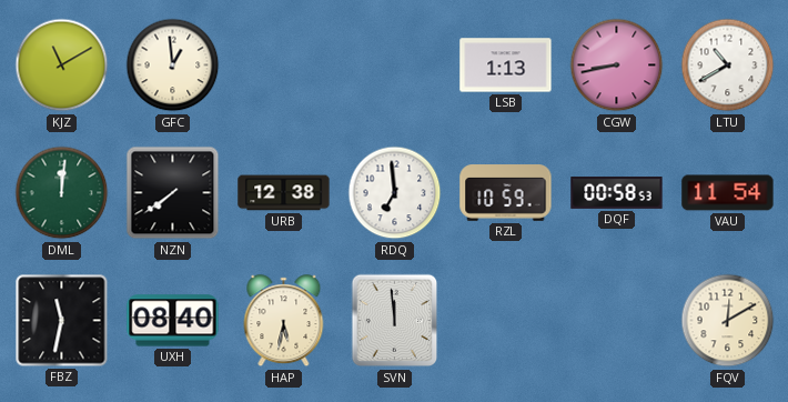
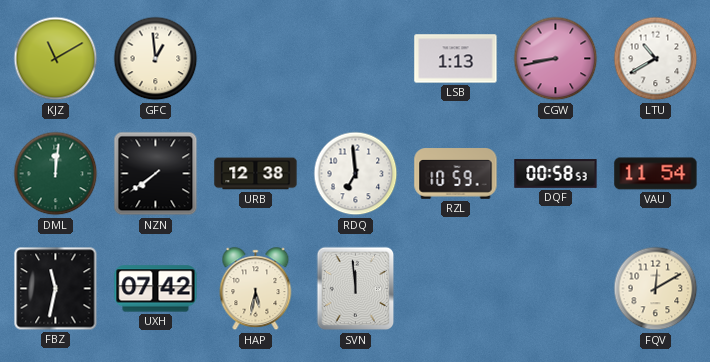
UXH: 08:40 -> 07:42
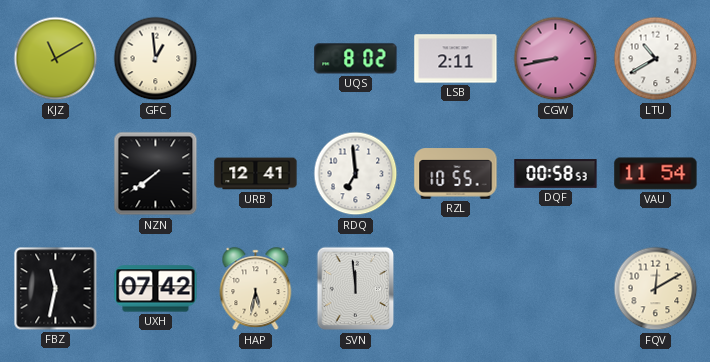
UQS: none -> 8:02
LSB: 1:13 -> 2:11
DML: 12:01 -> none
URB: 12:38 -> 12:41
RZL: 10:59 -> 10:55
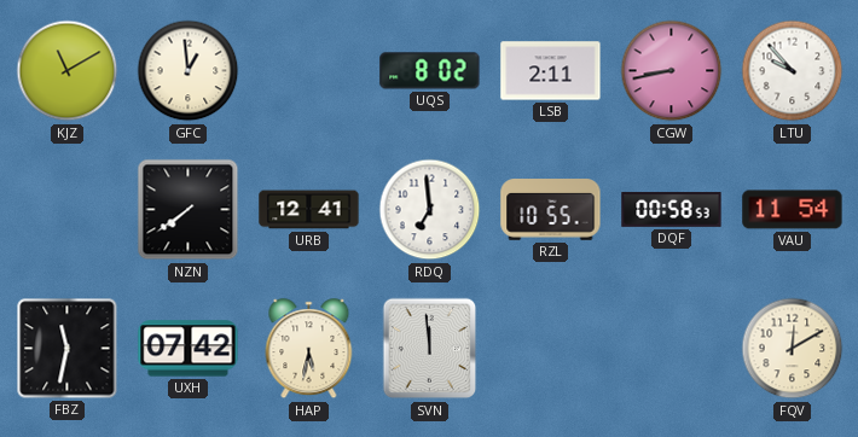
LTU: 10:40 -> 9:53
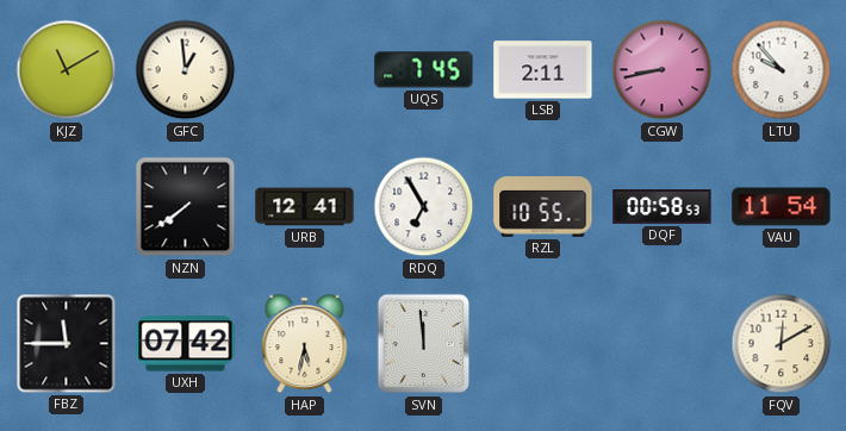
UQS: 8:02 -> 7:45
RDQ: 6:59 -> 6:55
FBZ: 11:32 -> 11:45
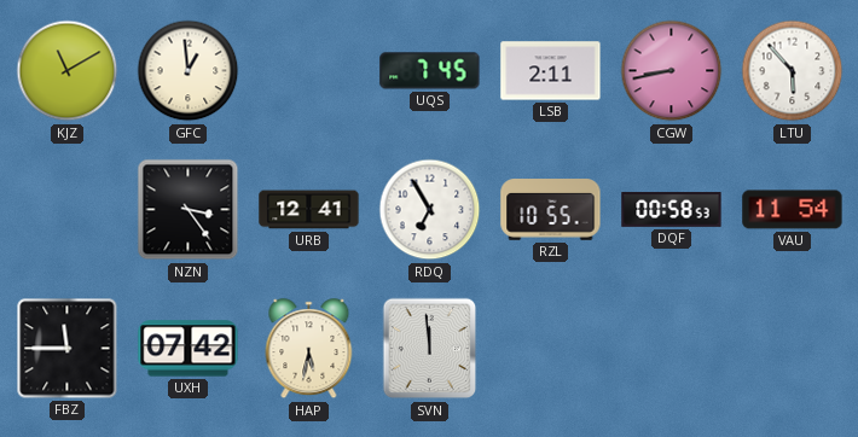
LTU: 9:53 -> 5:53
NZN: 7:39 -> 3:24
FQV: 12:10 -> none
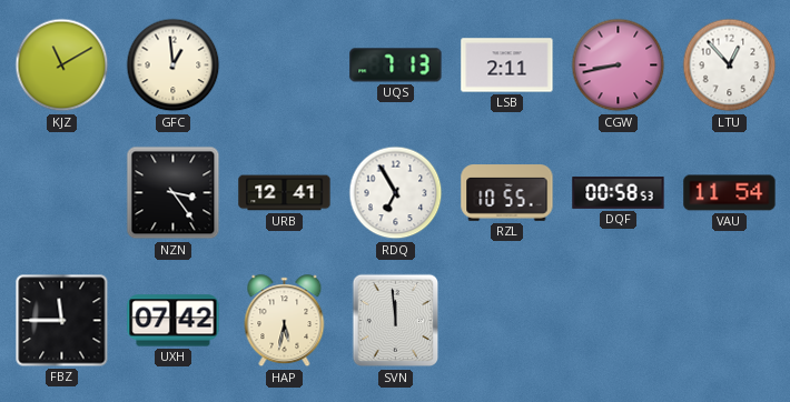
UQS: 7:45 -> 7:13
LTU: 5:53 -> 12:53
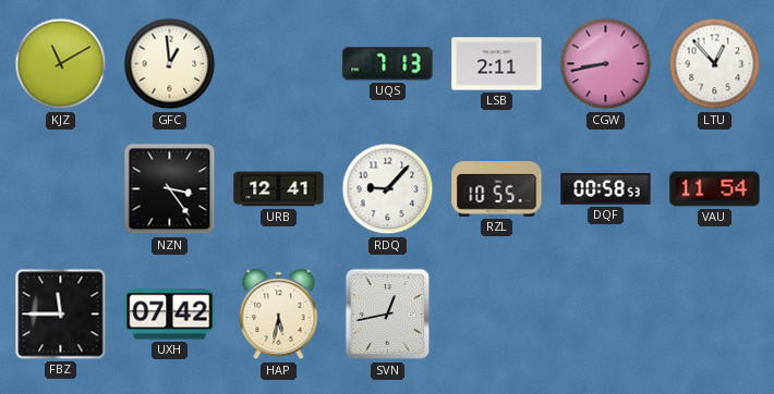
RDQ: 6:55 -> 9:07
SVN: 11:59 -> 12:43
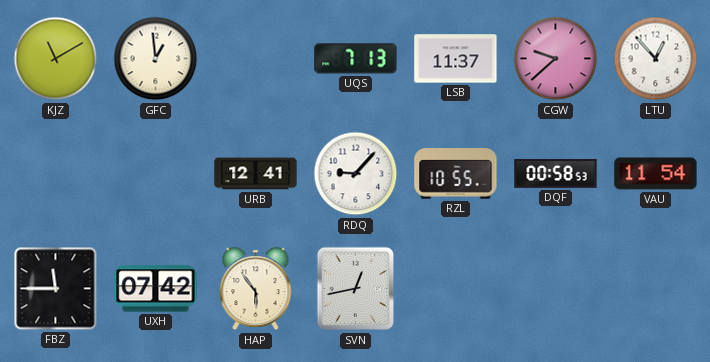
LSB: 2:11 -> 11:37
CGW: 8:43 -> 9:38
NZN: 3:24 -> none
HAP: 5:32 -> 5:54
